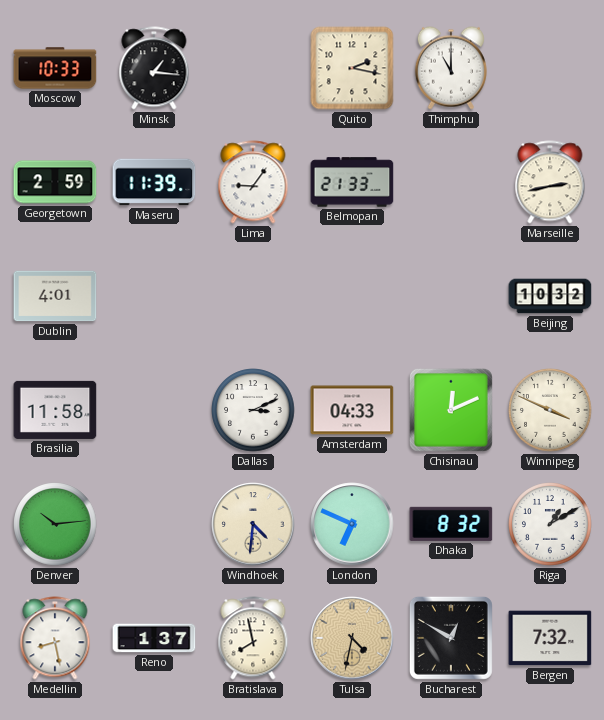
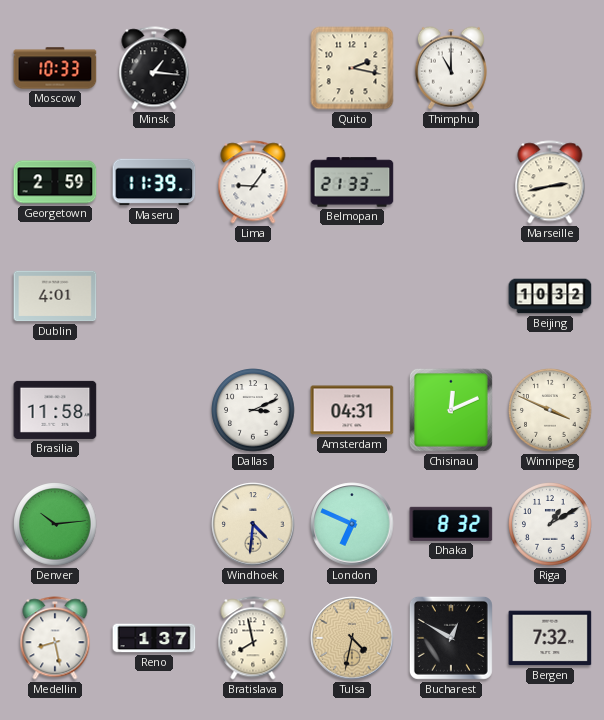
Amsterdam: 04:33 -> 04:31
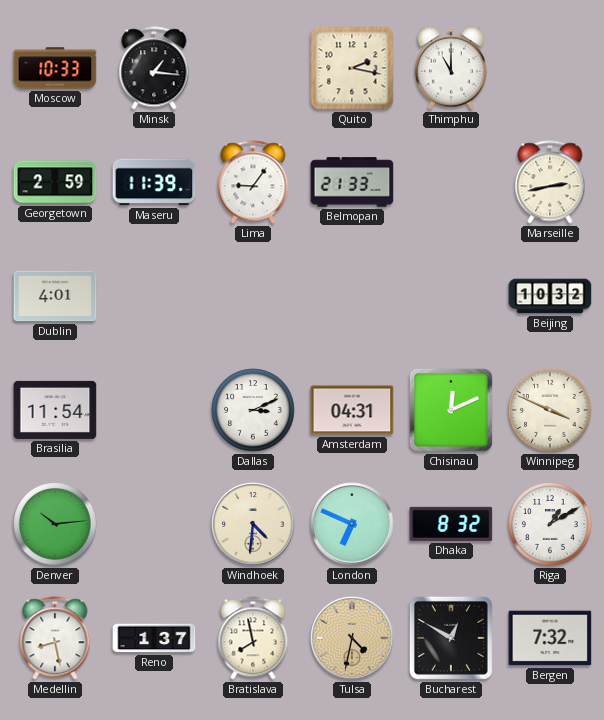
Brasilia: 11:58 -> 11:54
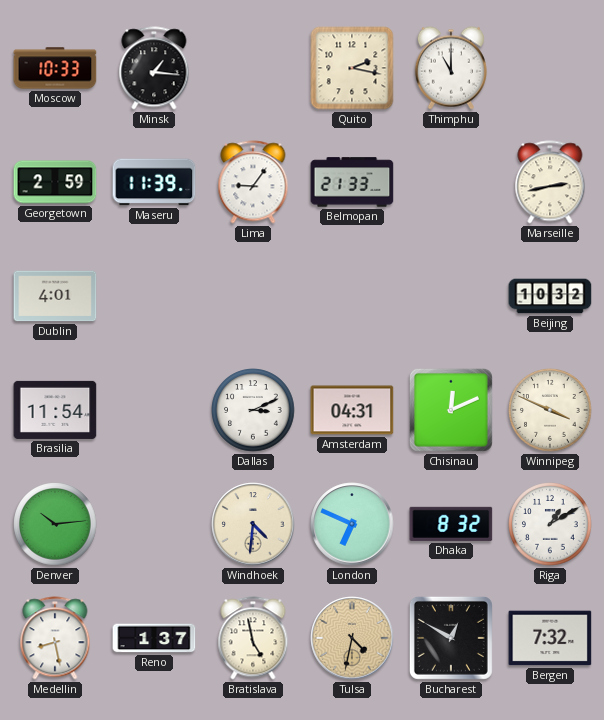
Bratislava: 7:58 -> 4:58
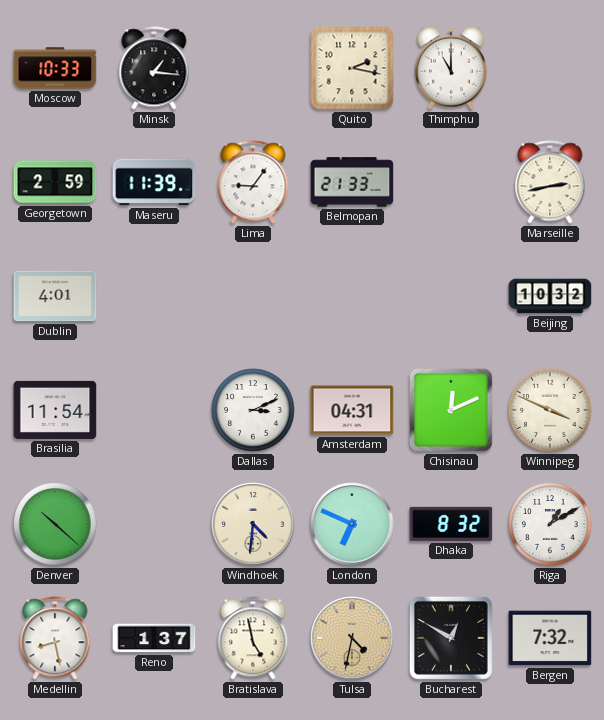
Denver: 10:14 -> 10:22
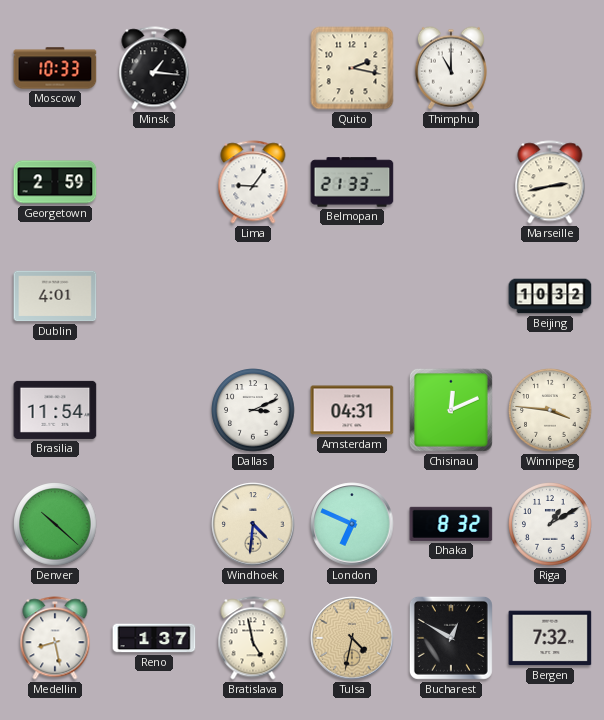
Maseru: 11:39 -> none
Winnipeg: 3:49 -> 3:46
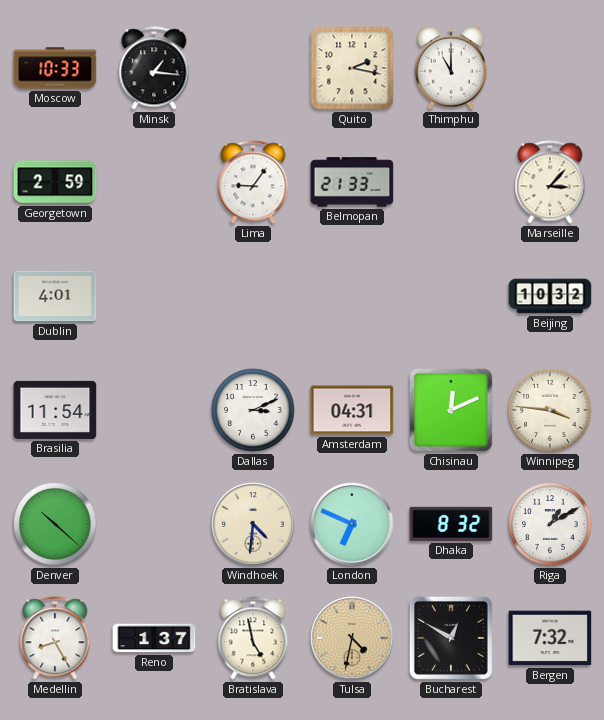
Marseille: 2:43 -> 3:07
Medellin: 8:28 -> 8:25
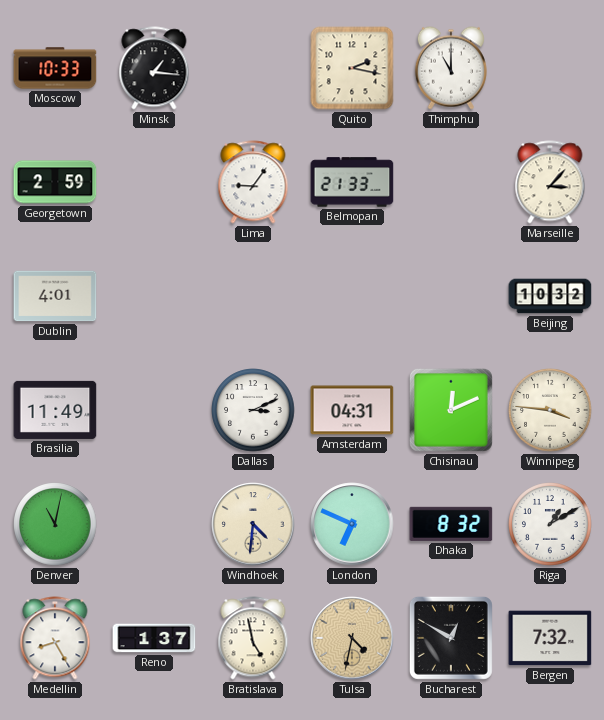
Brasilia: 11:54 -> 11:49
Denver: 10:22 -> 11:02
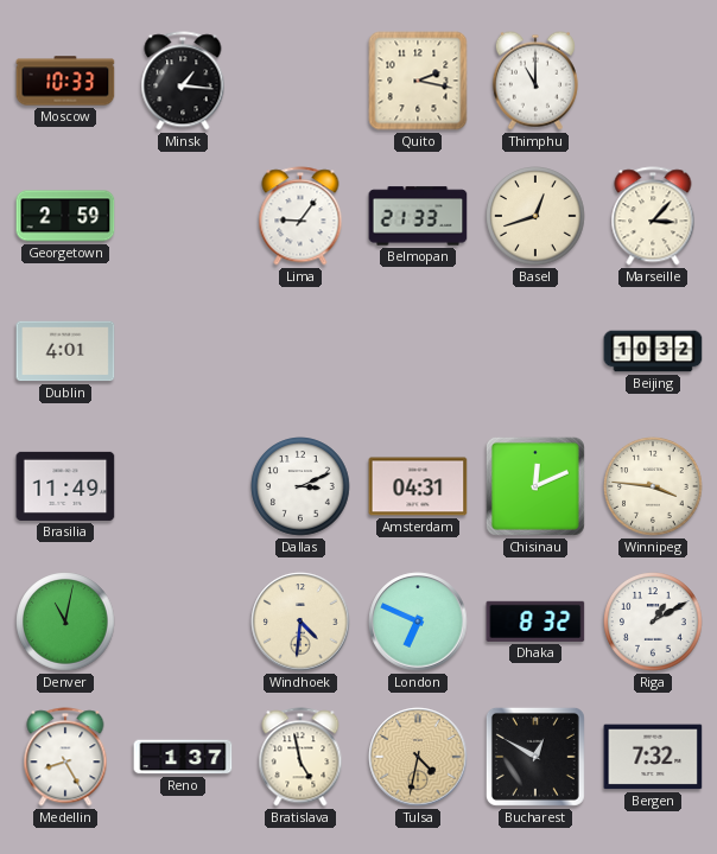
Basel: none -> 12:42
